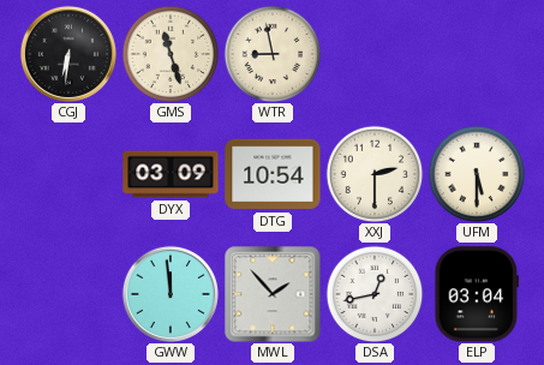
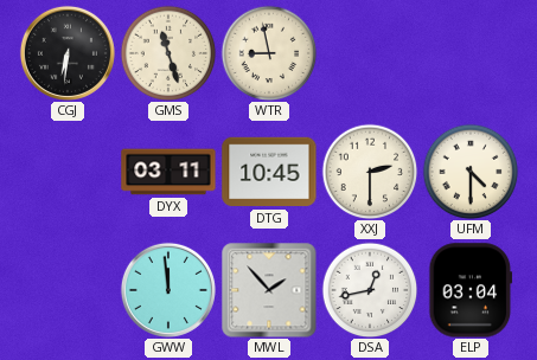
DYX: 03:09 -> 03:11
DTG: 10:54 -> 10:45
UFM: 5:30 -> 4:30
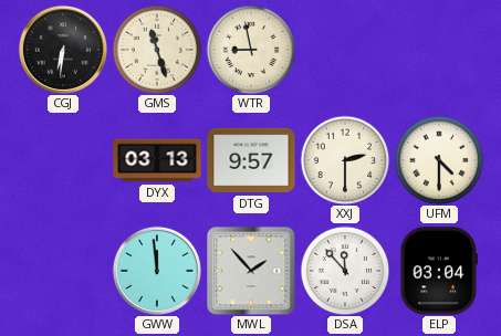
DYX: 03:11 -> 03:13
DTG: 10:45 -> 9:57
DSA: 12:43 -> 11:53
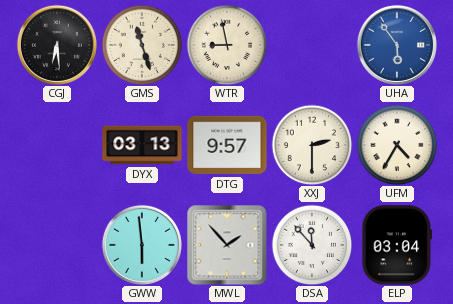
CGJ: 6:31 -> 6:29
UHA: none -> 5:54
UFM: 4:30 -> 4:35
GWW: 11:59 -> 5:59
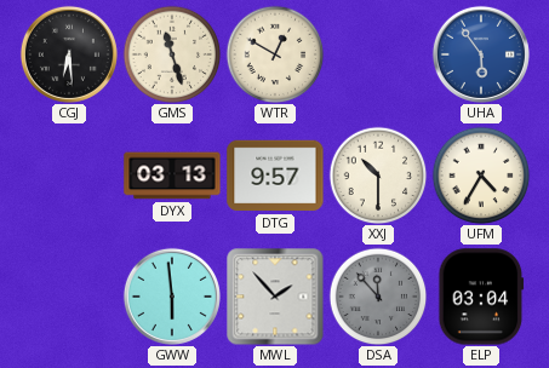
WTR: 8:58 -> 12:50
XXJ: 2:30 -> 10:30
DSA dial: white -> grey
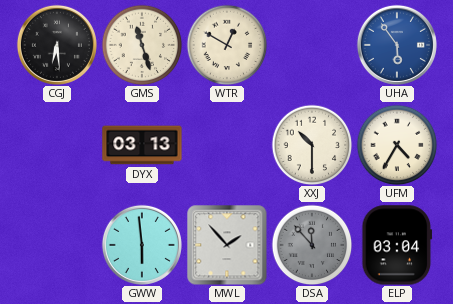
DTG: 9:57 -> none
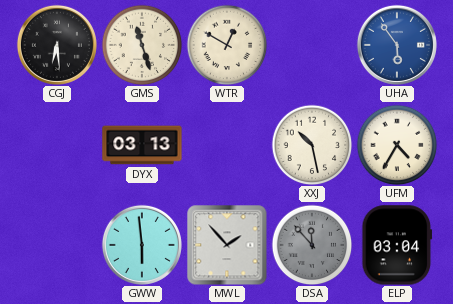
XXJ: 10:30 -> 10:28
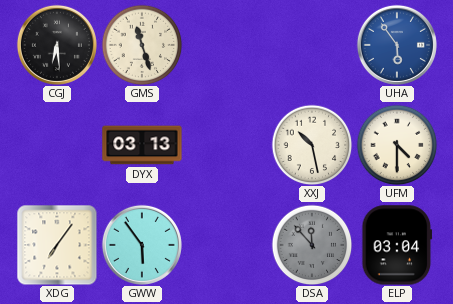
WTR: 12:50 -> none
UFM: 4:35 -> 4:30
XDG: none -> 7:06
GWW: 5:59 -> 5:54
MWL: 1:53 -> none
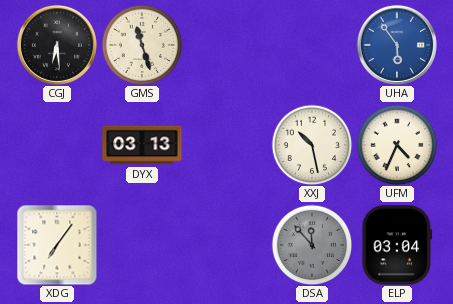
UFM: 4:30 -> 4:34
GWW: 5:54 -> none
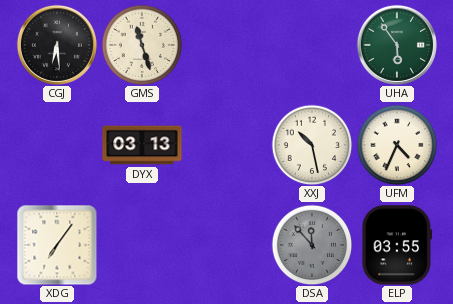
UHA dial: blue -> green
ELP: 03:04 -> 03:55
